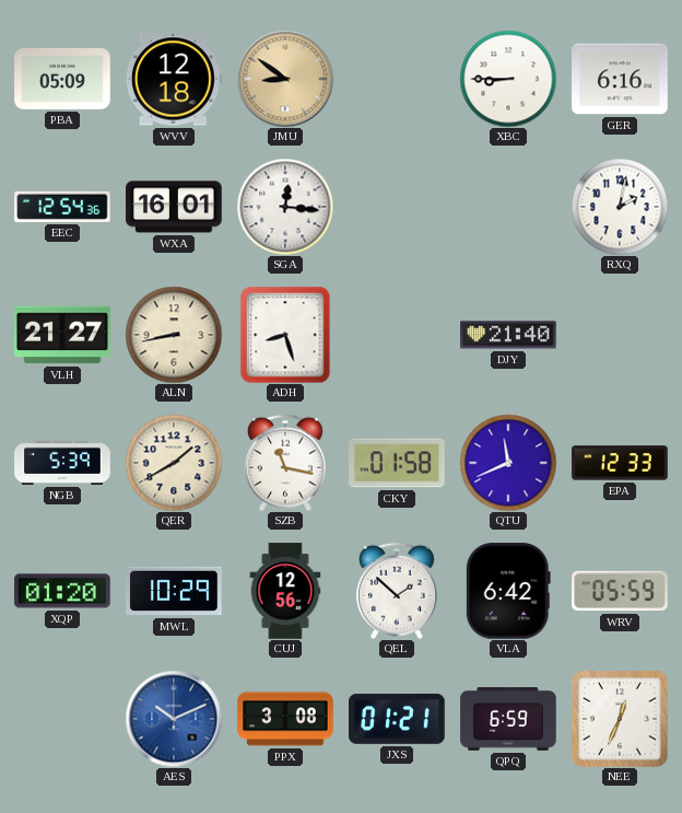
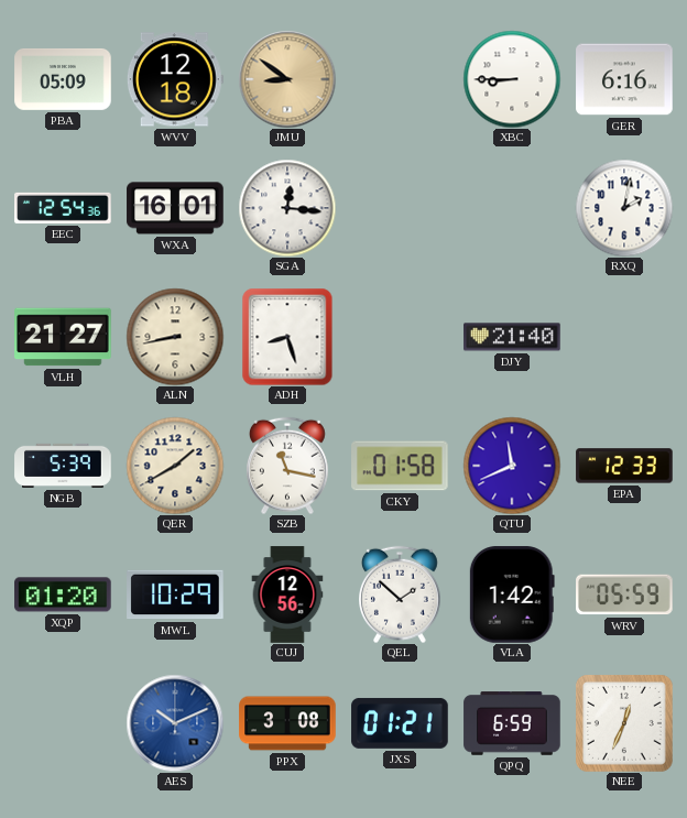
VLA: 6:42 -> 1:42
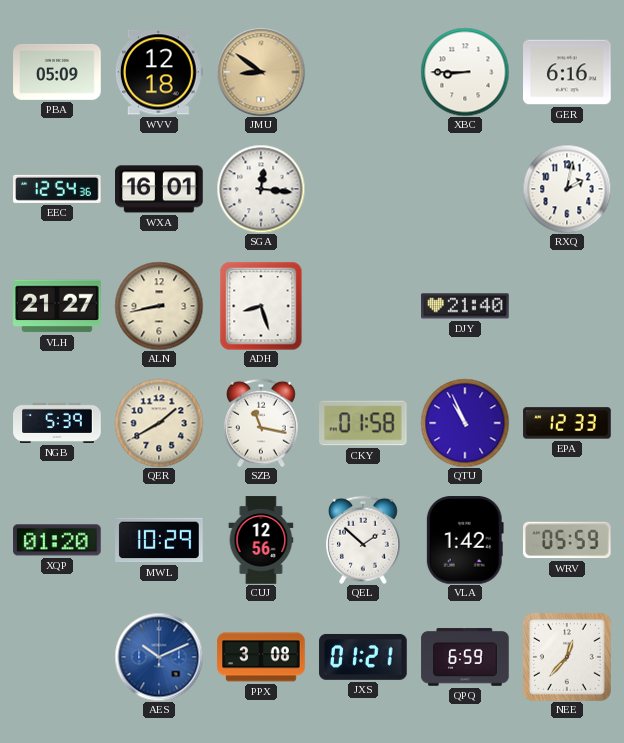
QTU: 11:41 -> 10:56
NEE: 12:34 -> 12:37
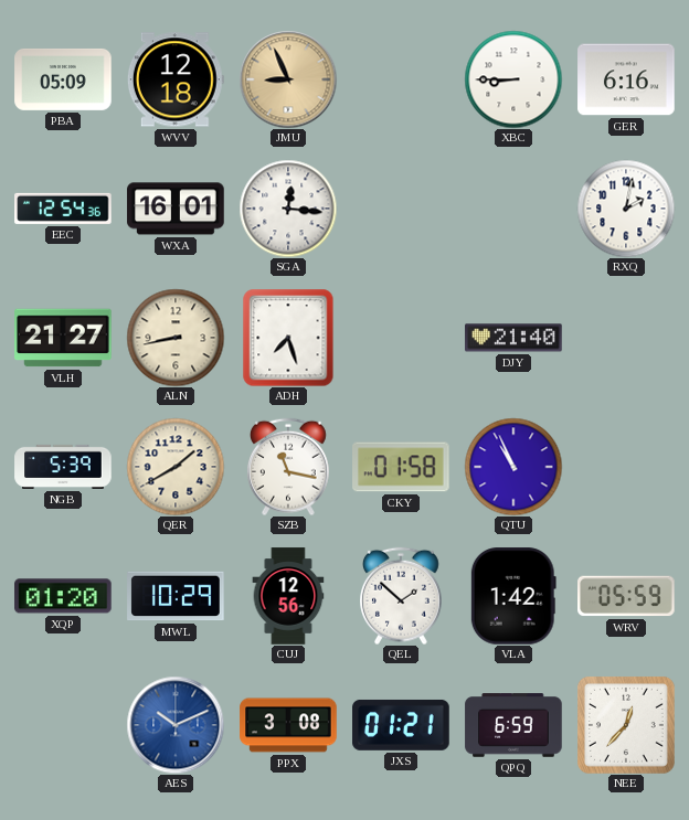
JMU: 8:51 -> 8:56
ADH: 8:27 -> 7:27
EPA: 12:33 -> none
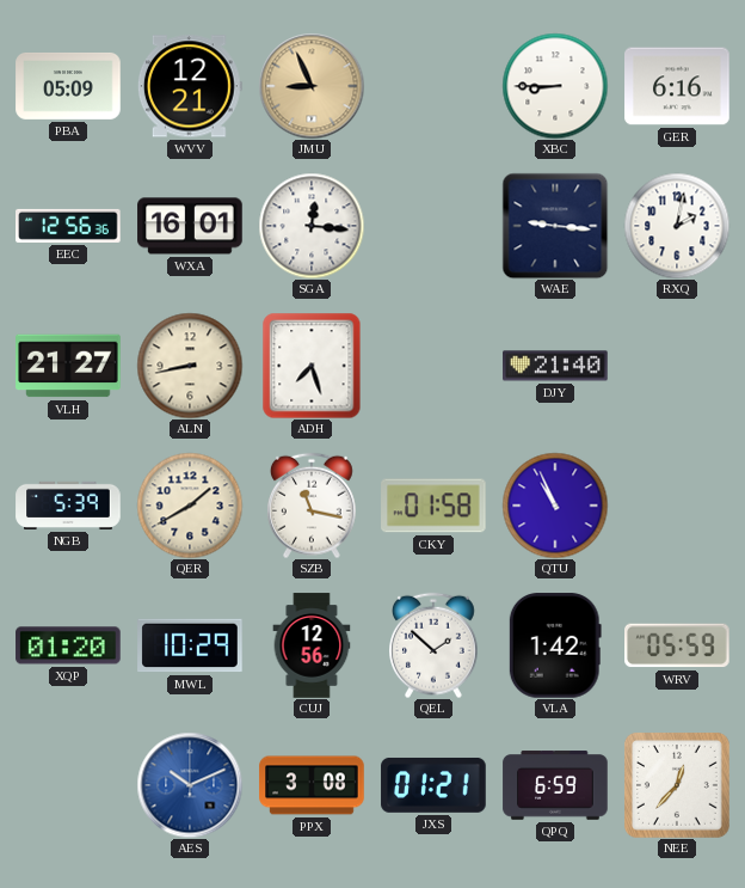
WVV: 12:18 -> 12:21
EEC: 12:54 -> 12:56
WAE: none -> 9:16
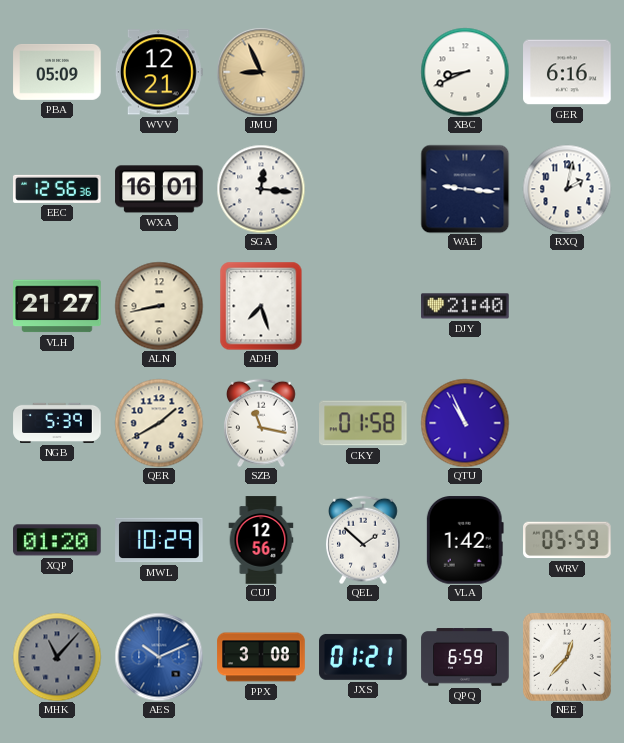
XBC: 8:45 -> 8:41
MHK: none -> 11:07
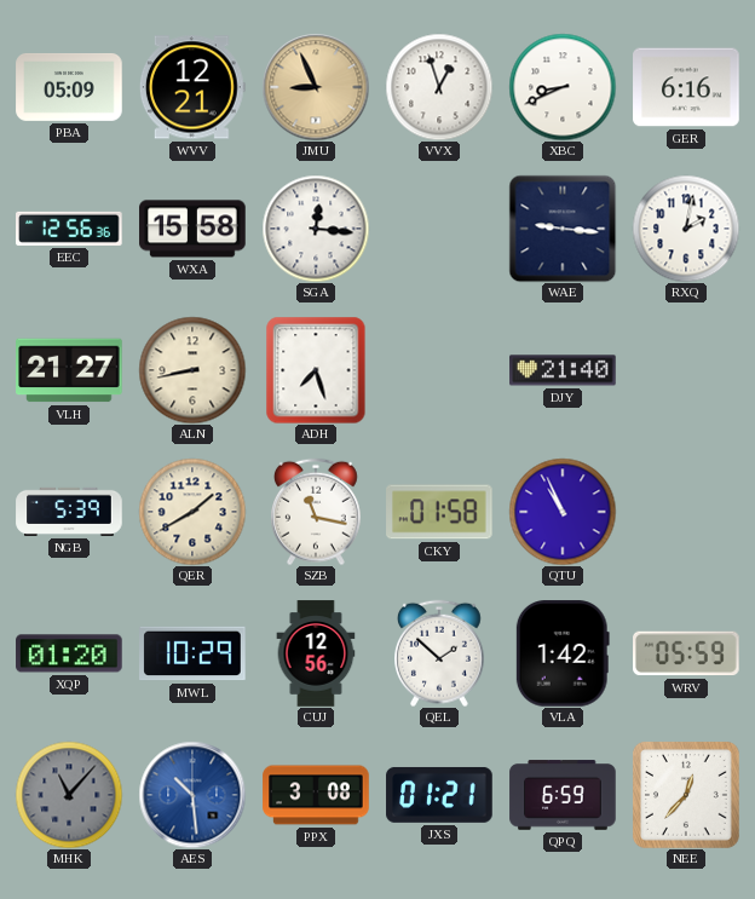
VVX: none -> 12:57
WXA: 16:01 -> 15:58
AES: 10:11 -> 10:29
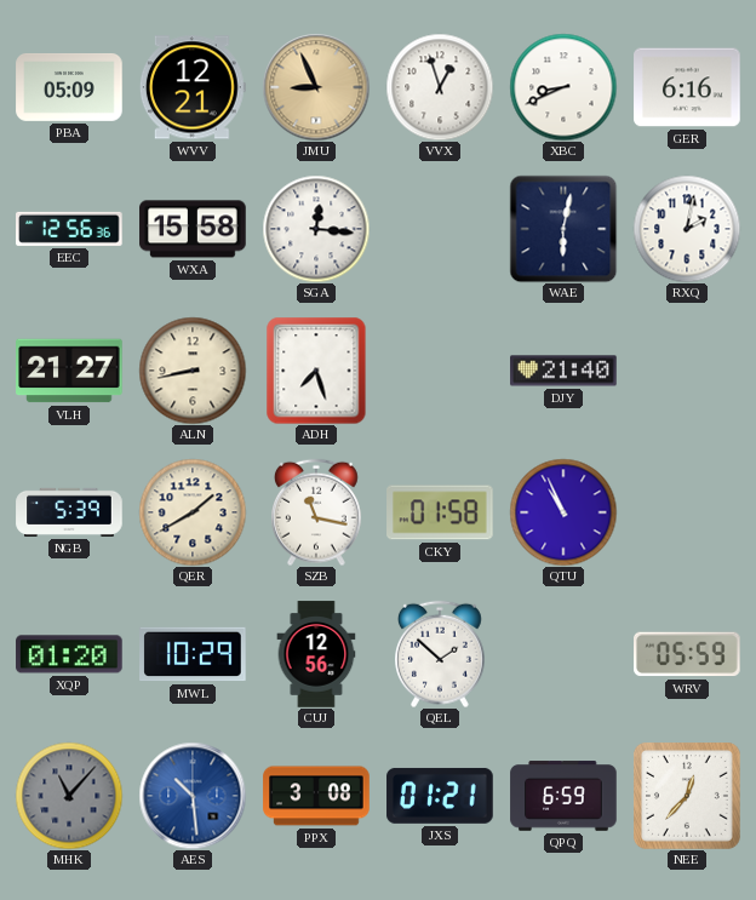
WAE: 9:16 -> 6:02
VLA: 1:42 -> none
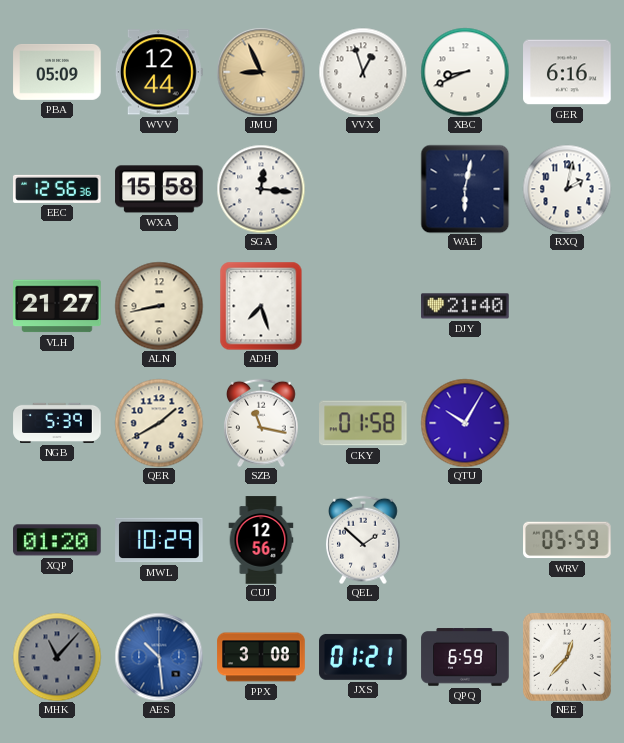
WVV: 12:21 -> 12:44
QTU: 10:56 -> 10:05
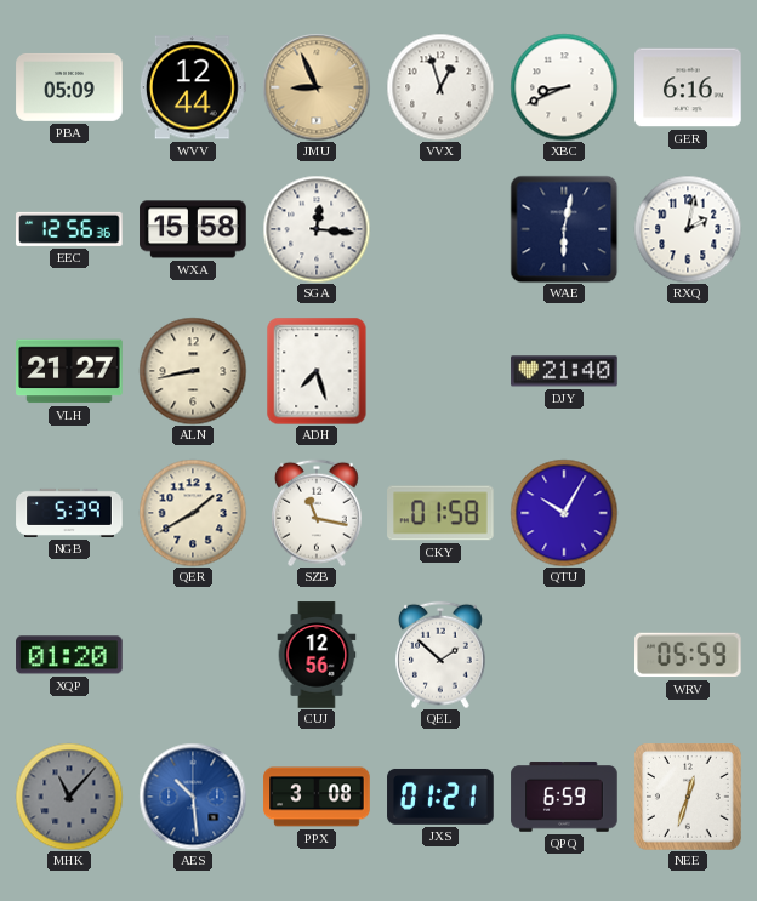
MWL: 10:29 -> none
NEE: 12:37 -> 12:33
